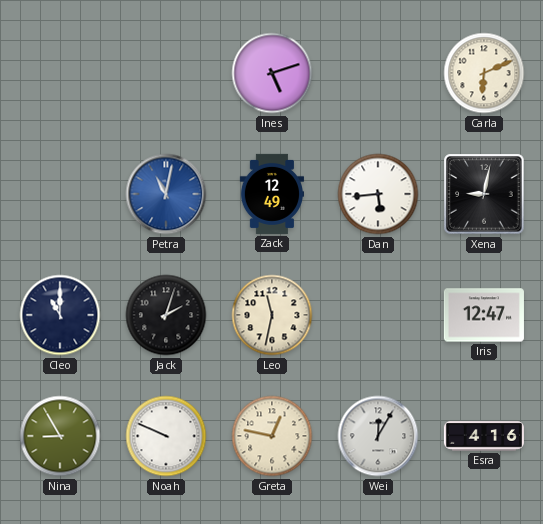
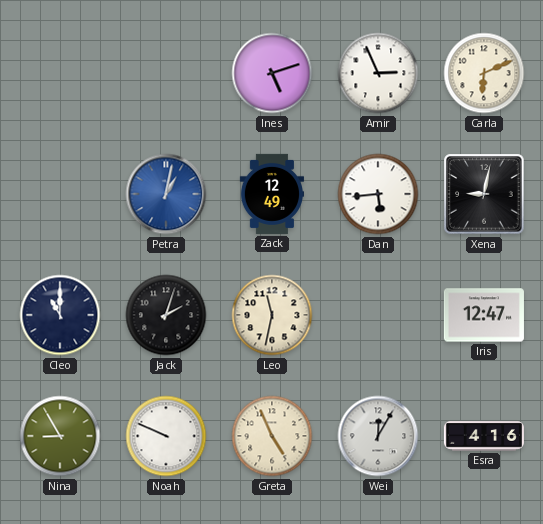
Amir: none -> 2:56
Petra: 11:02 -> 1:02
Greta: 12:47 -> 4:56
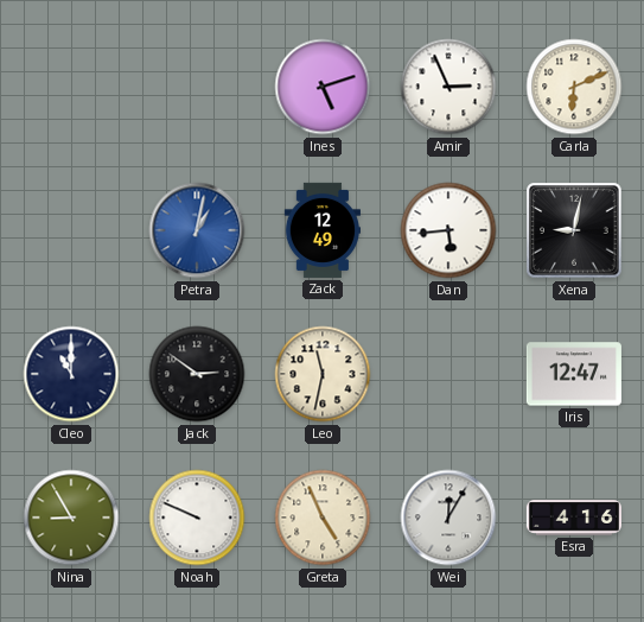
Jack: 2:03 -> 2:51
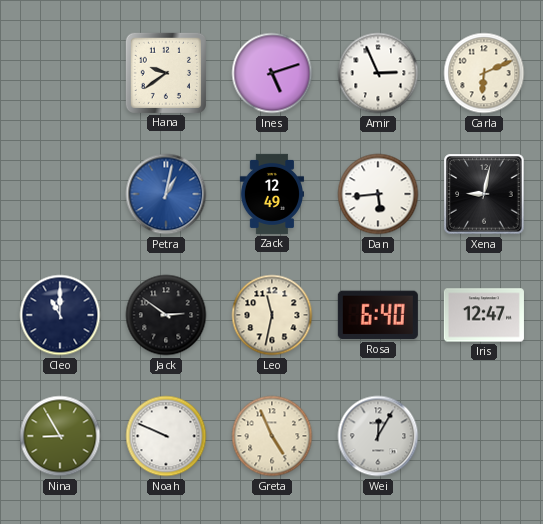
Hana: none -> 9:39
Rosa: none -> 6:40
Esra: 4:16 -> none
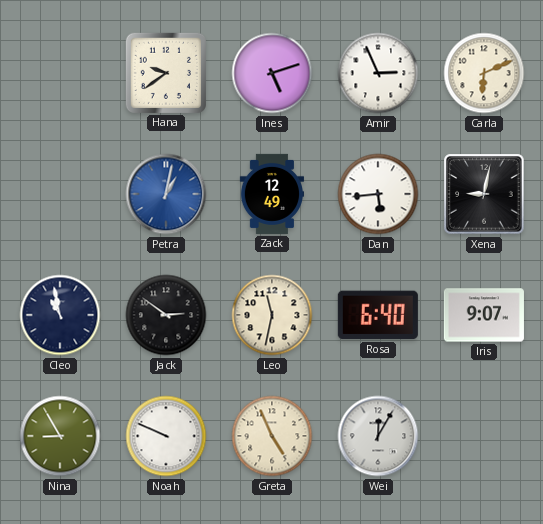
Cleo: 11:00 -> 10:58
Iris: 12:47 -> 9:07
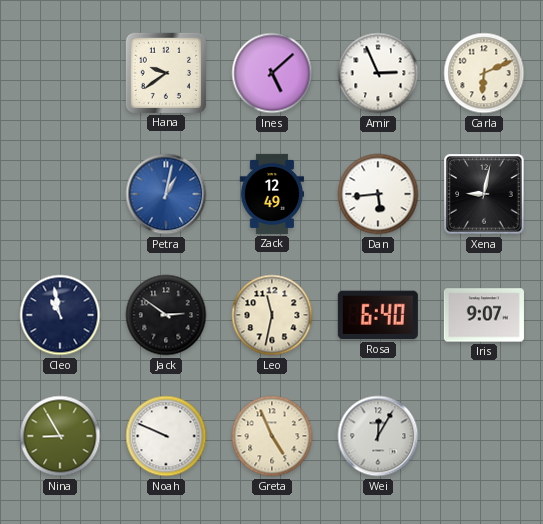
Ines: 5:12 -> 5:08
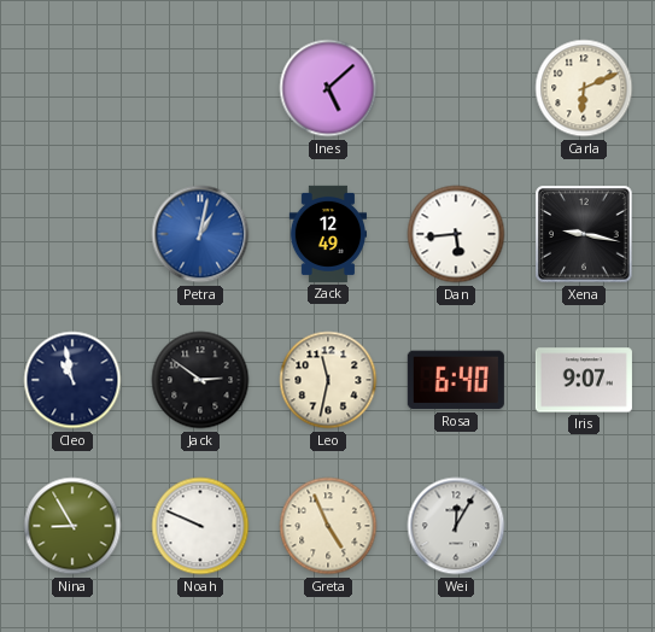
Hana: 9:39 -> none
Amir: 2:56 -> none
Xena: 9:02 -> 9:17
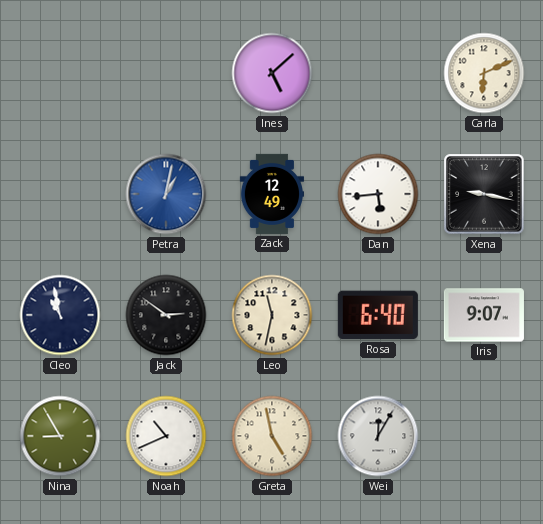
Noah: 9:49 -> 10:41
Greta: 4:56 -> 4:58
